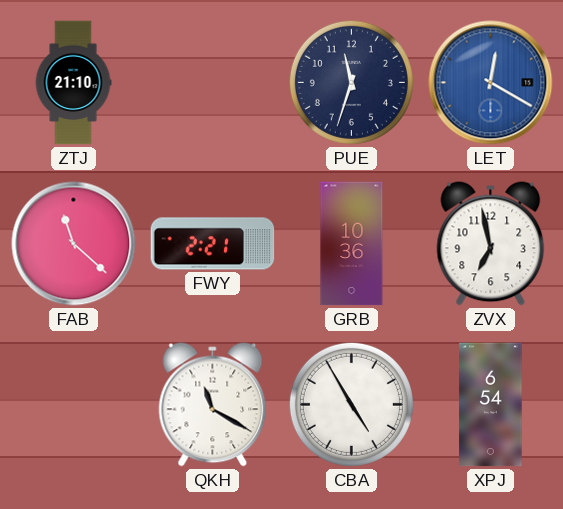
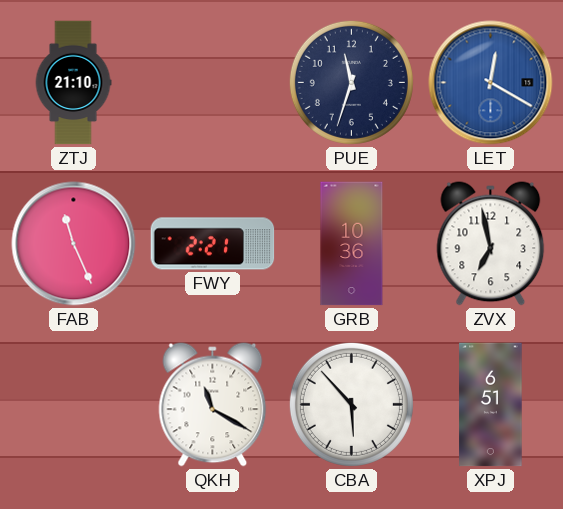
FAB: 11:22 -> 11:26
CBA: 4:55 -> 5:53
XPJ: 6:54 -> 6:51
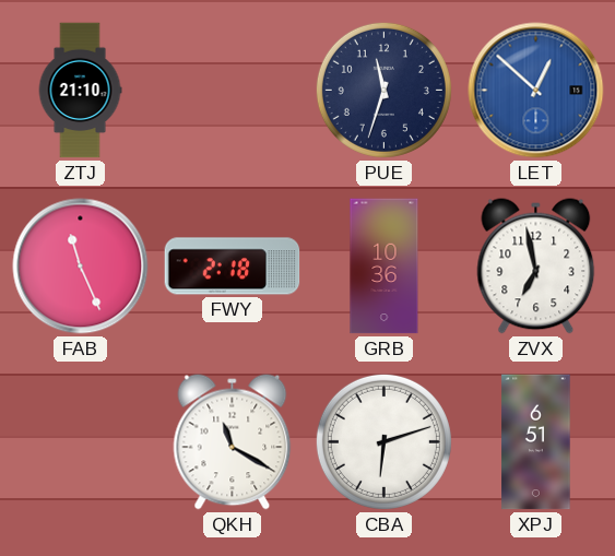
LET: 12:20 -> 12:52
FWY: 2:21 -> 2:18
CBA: 5:53 -> 6:12
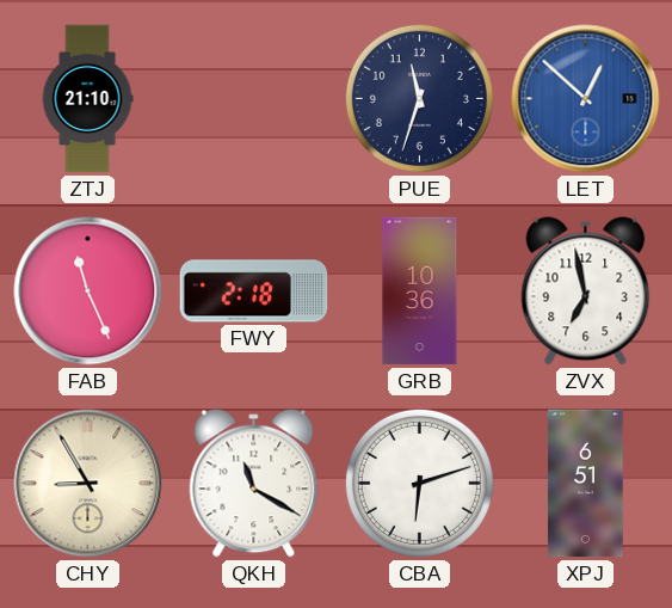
CHY: none -> 8:55
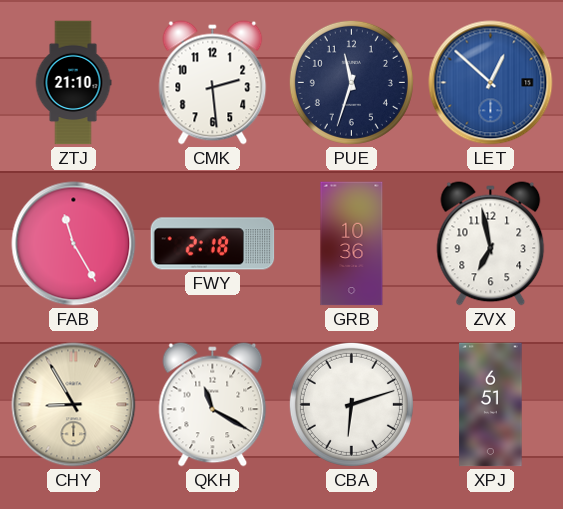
CMK: none -> 2:29
FAB: 11:26 -> 11:25
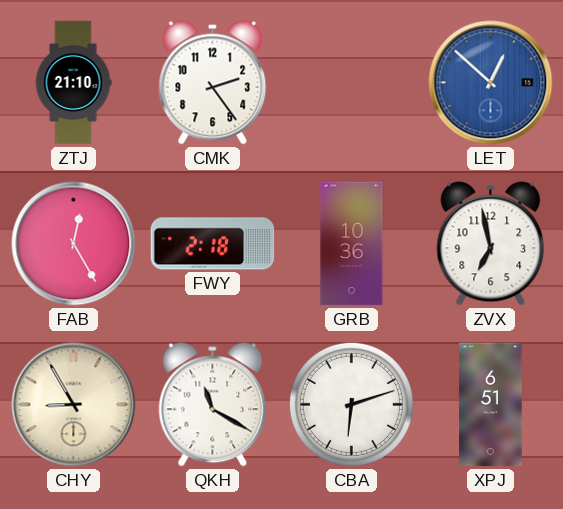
CMK: 2:29 -> 2:24
PUE: 11:33 -> none
FAB: 11:25 -> 12:25
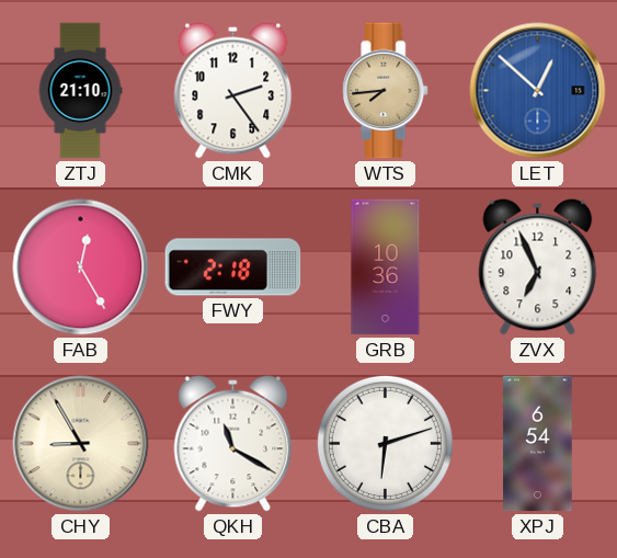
WTS: none -> 7:44
ZVX: 6:58 -> 6:56
XPJ: 6:51 -> 6:54
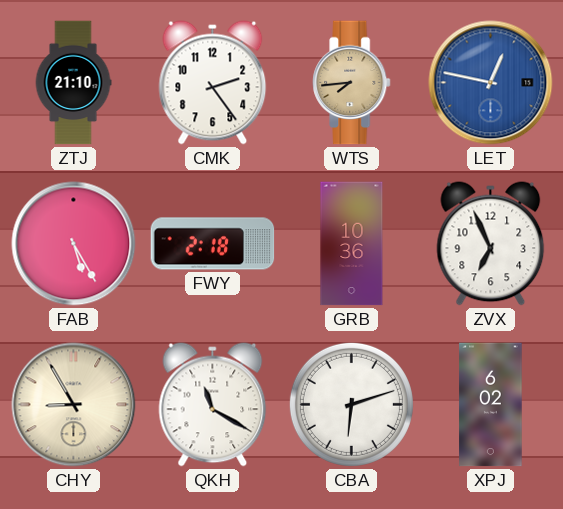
LET: 12:52 -> 12:47
FAB: 12:25 -> 5:25
XPJ: 6:54 -> 6:02
